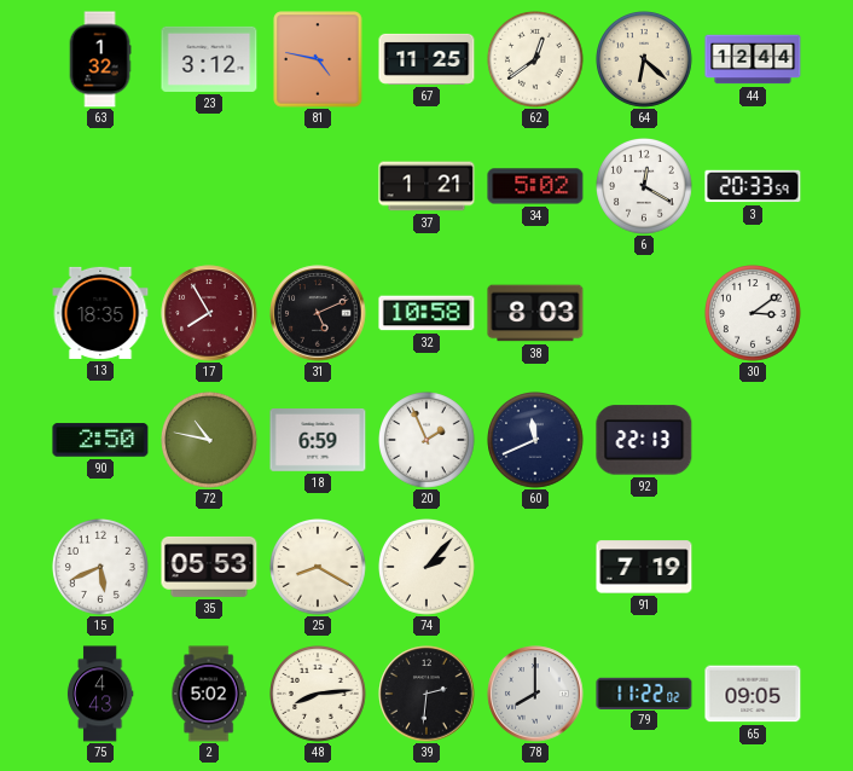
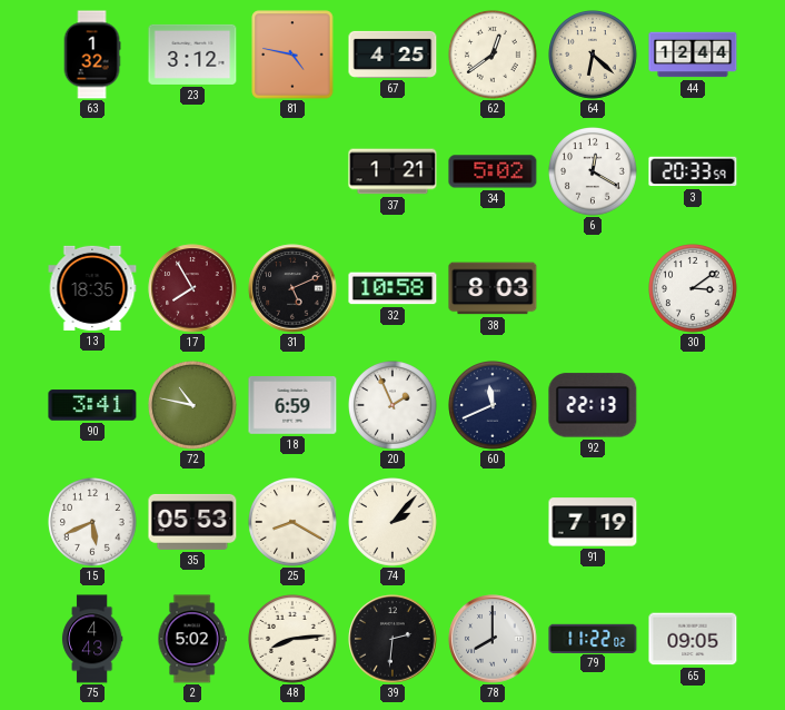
67: 11:25 -> 4:25
90: 2:50 -> 3:41
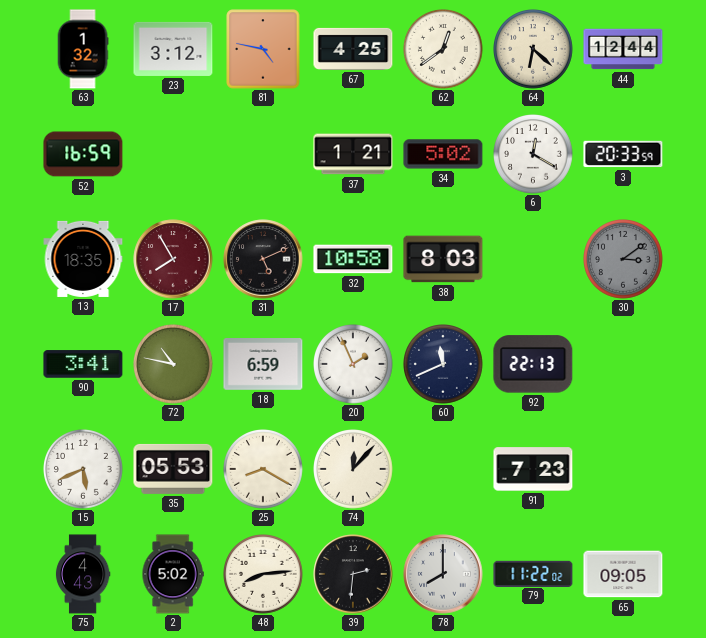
52: none -> 16:59
30 dial: white -> grey
74: 2:07 -> 12:07
91: 7:19 -> 7:23
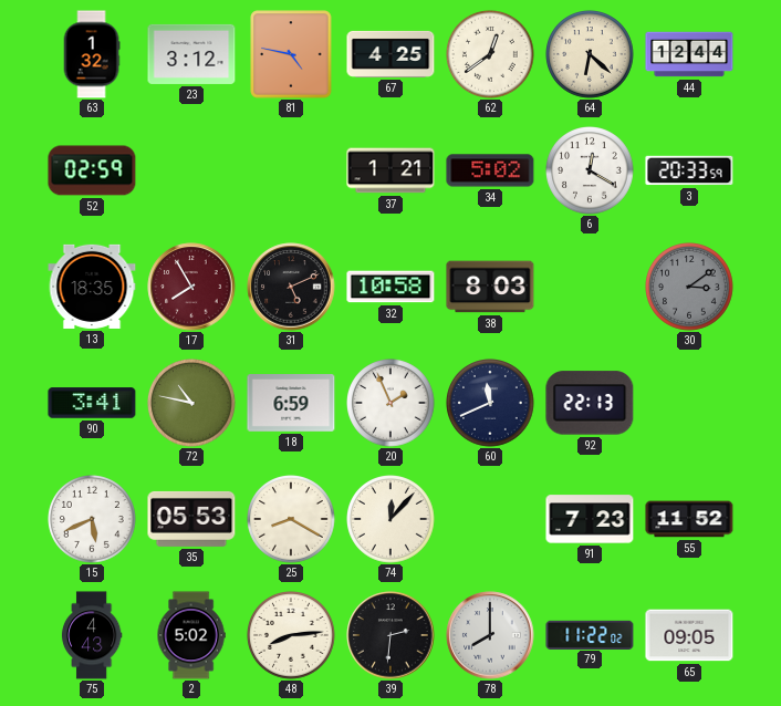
52: 16:59 -> 02:59
55: none -> 11:52
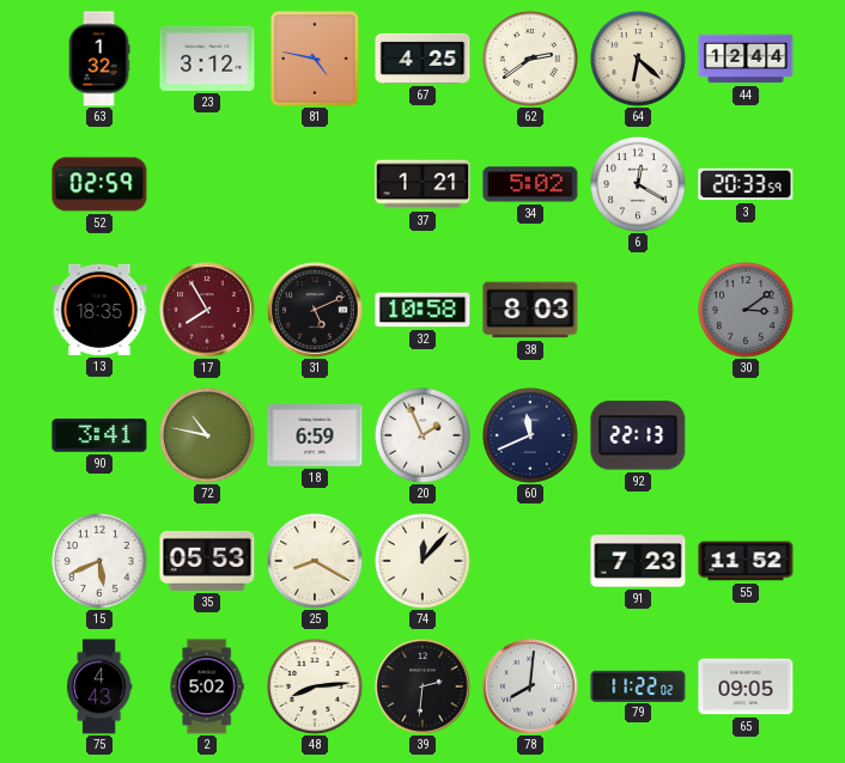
62: 12:39 -> 2:39
78: 8:00 -> 8:01
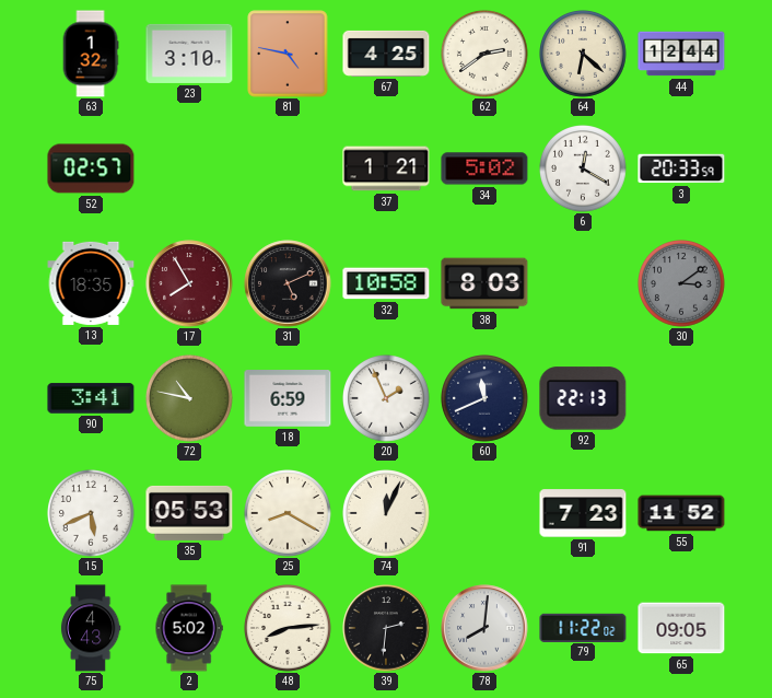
23: 3:12 -> 3:10
52: 02:59 -> 02:57
74: 12:07 -> 12:04
